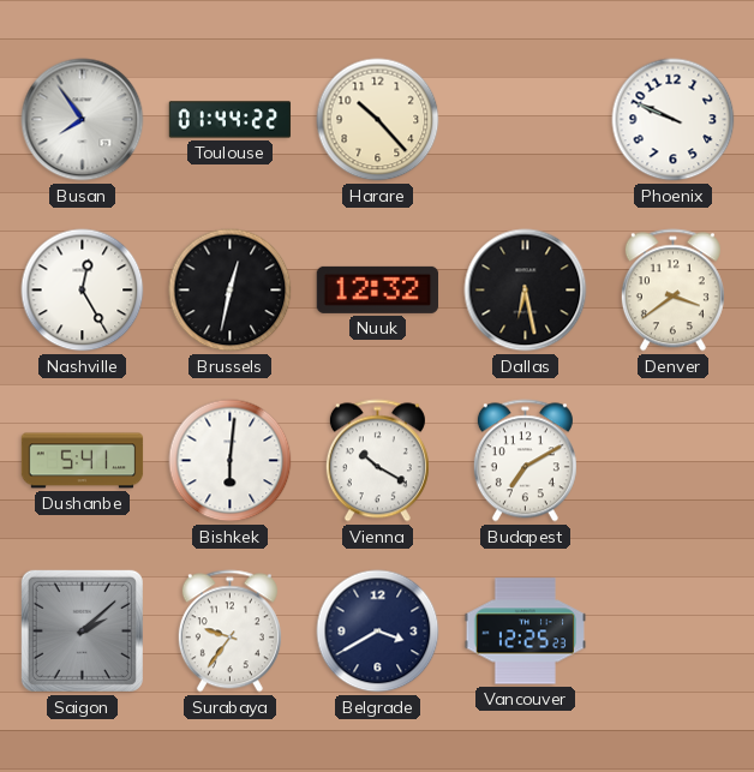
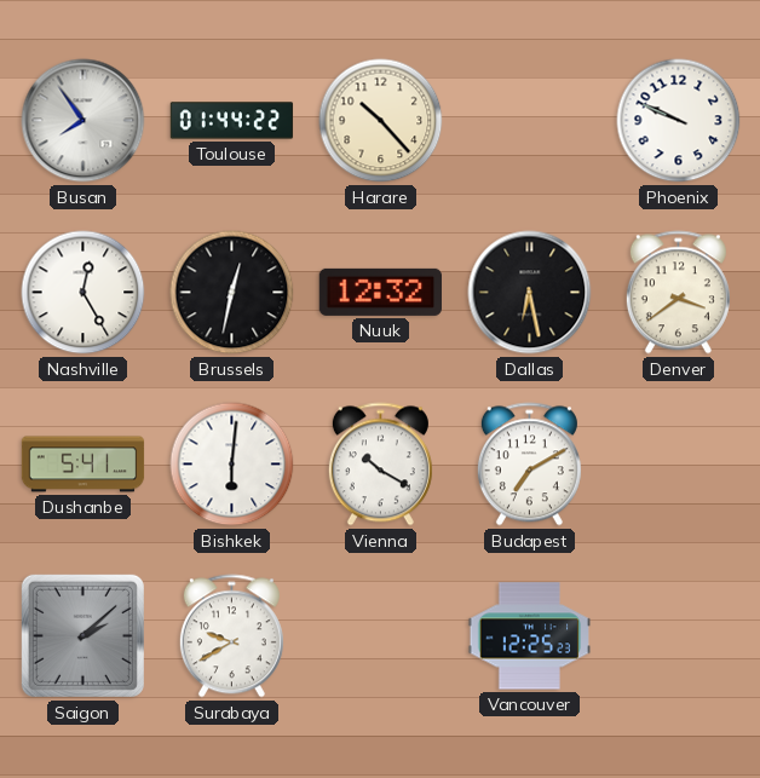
Surabaya: 9:36 -> 9:40
Belgrade: 3:40 -> none
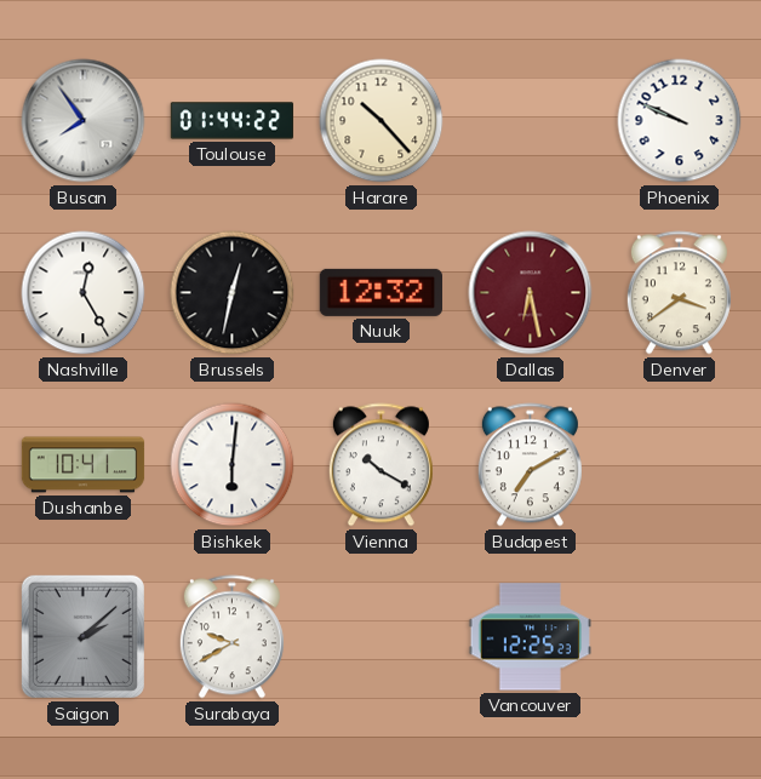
Dallas dial: black -> burgundy
Dushanbe: 5:41 -> 10:41
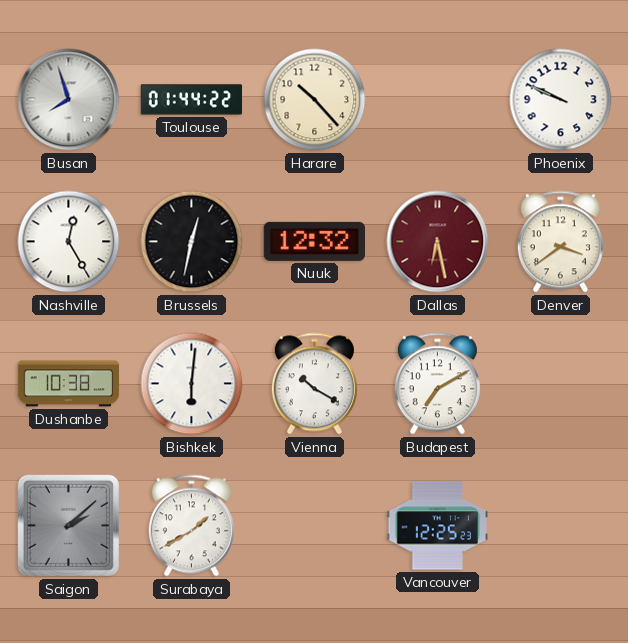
Busan: 7:54 -> 7:57
Dushanbe: 10:41 -> 10:38
Surabaya: 9:40 -> 1:40
